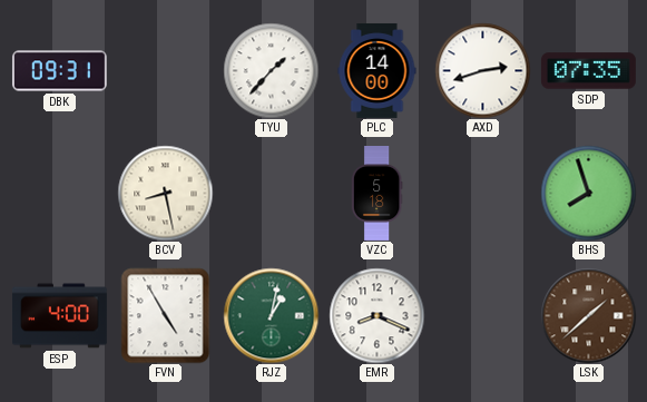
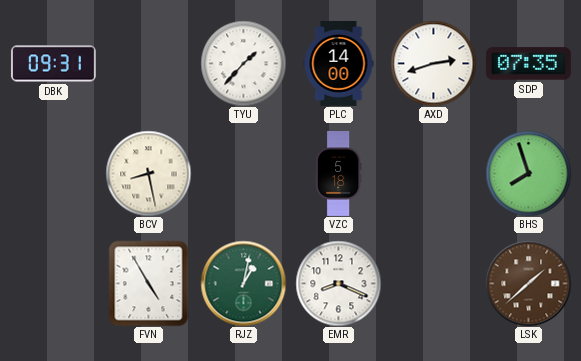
ESP: 4:00 -> none
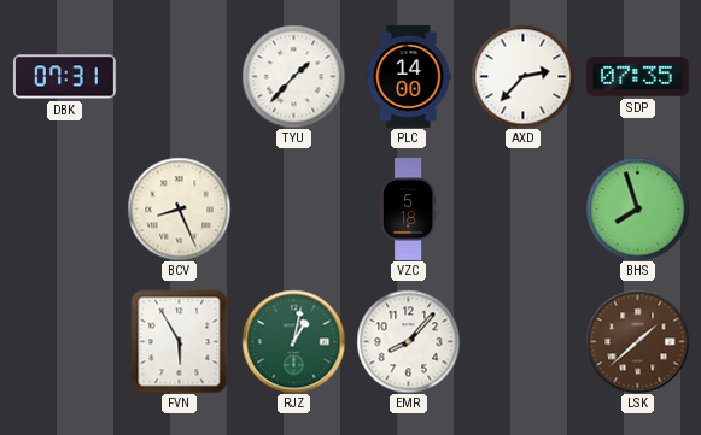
DBK: 09:31 -> 07:31
AXD: 2:42 -> 2:37
BCV: 8:28 -> 8:26
FVN: 4:55 -> 5:55
EMR: 8:19 -> 8:07
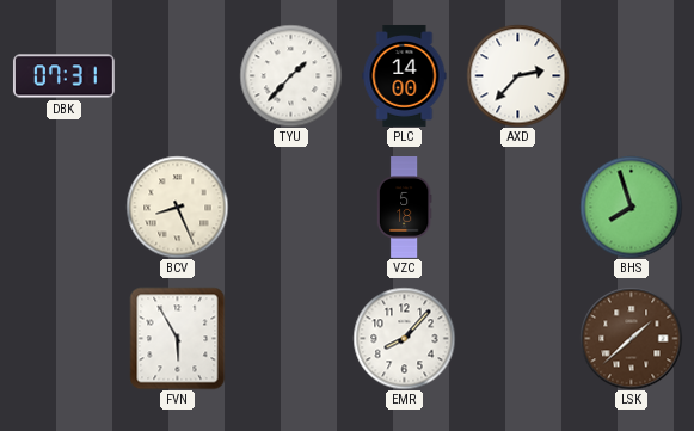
SDP: 07:35 -> none
RJZ: 1:02 -> none
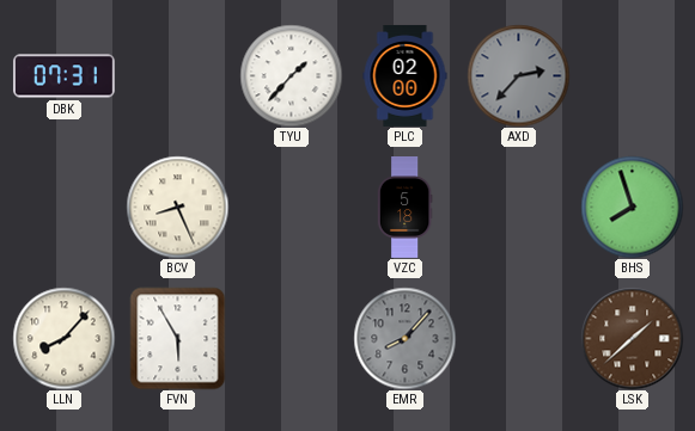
PLC: 14:00 -> 02:00
AXD dial: white -> grey
LLN: none -> 8:07
EMR dial: white -> grey
